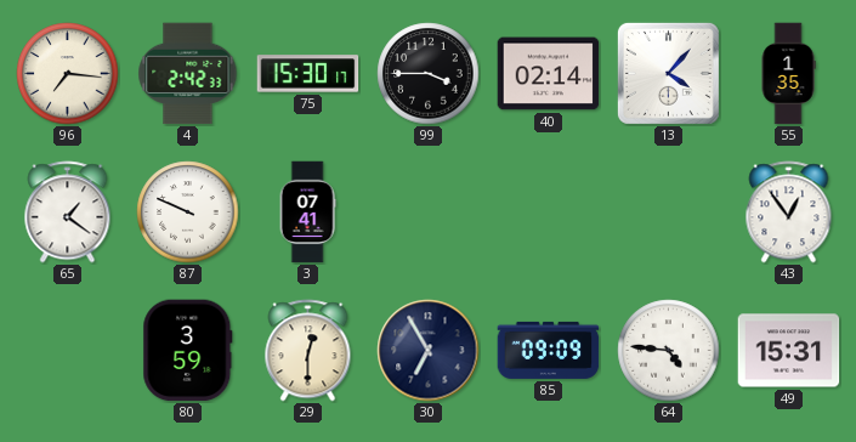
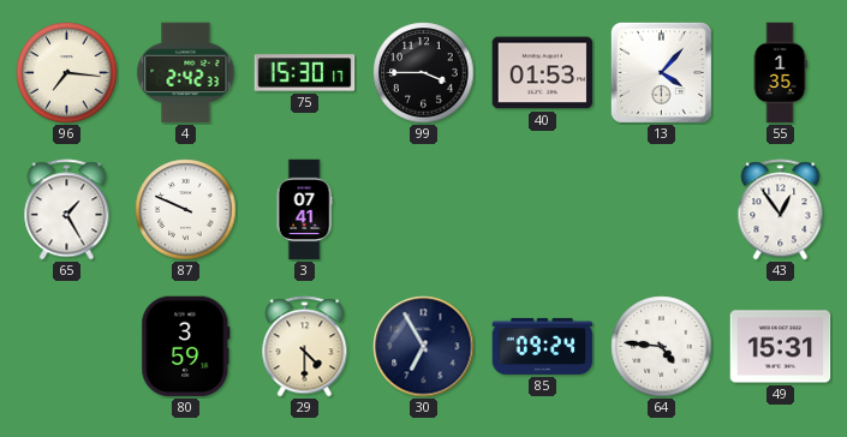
40: 02:14 -> 01:53
65: 1:21 -> 1:25
29: 12:30 -> 4:30
85: 09:09 -> 09:24
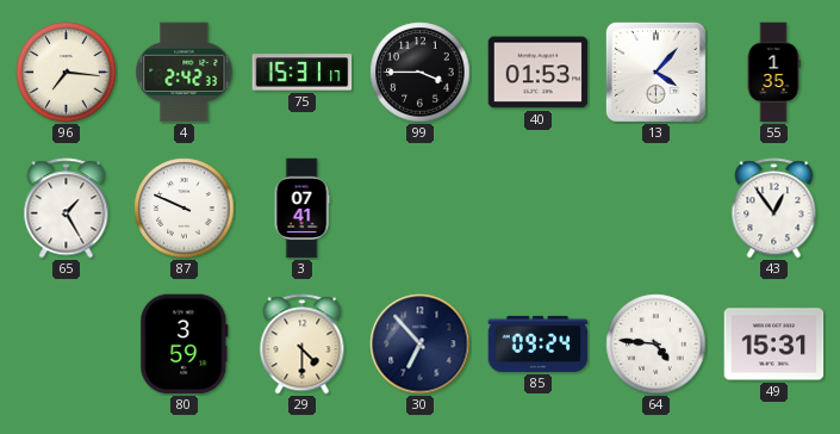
75: 15:30 -> 15:31
30: 6:55 -> 6:53
